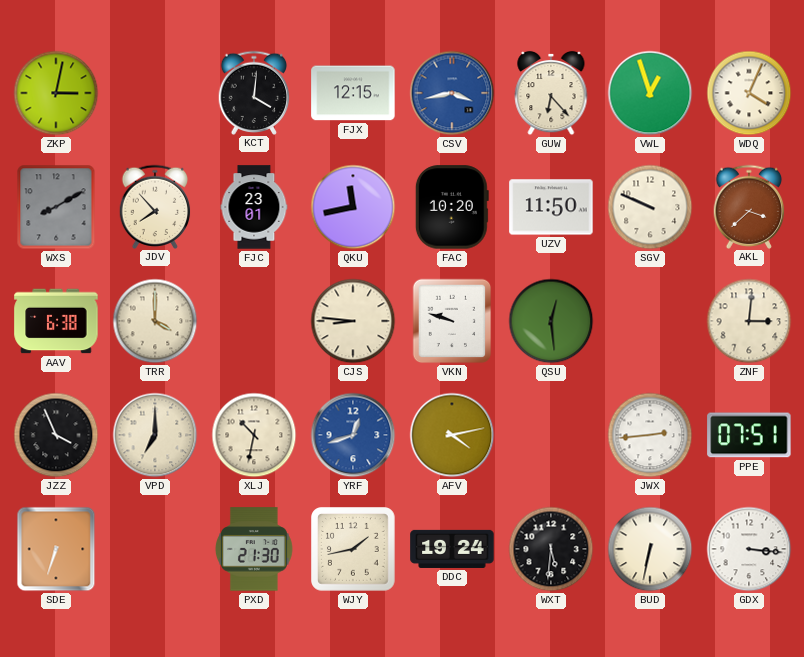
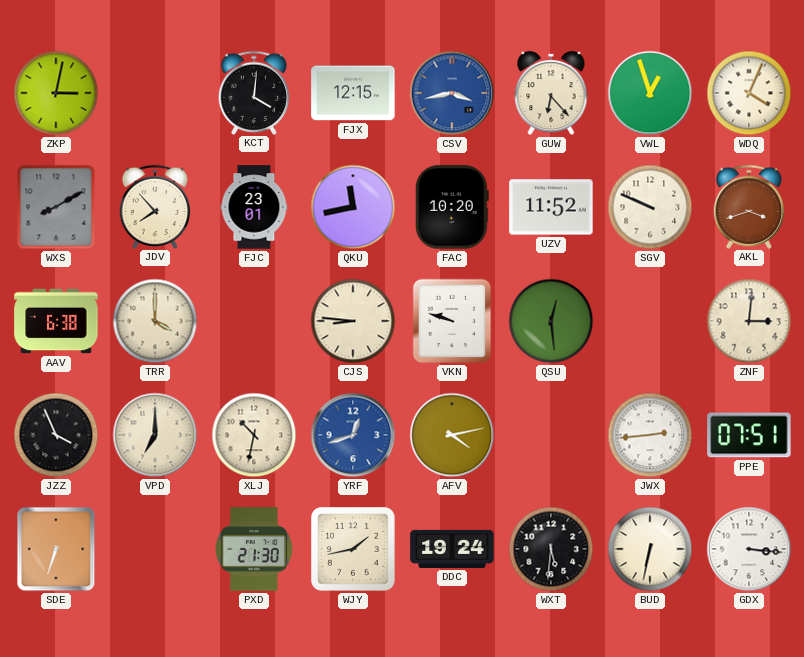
UZV: 11:50 -> 11:52
AKL: 3:38 -> 3:42
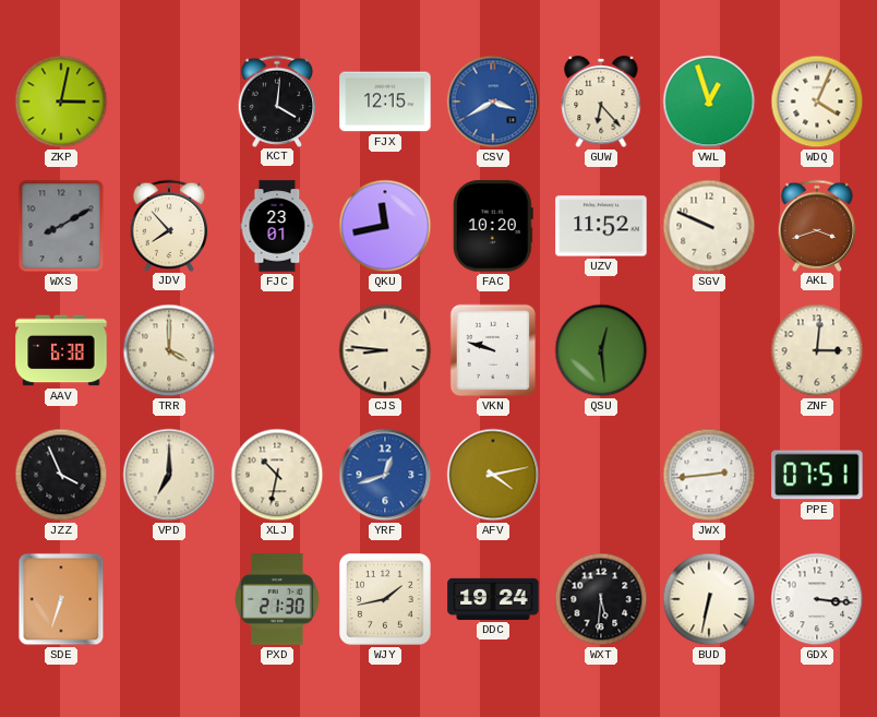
CSV: 3:43 -> 3:40
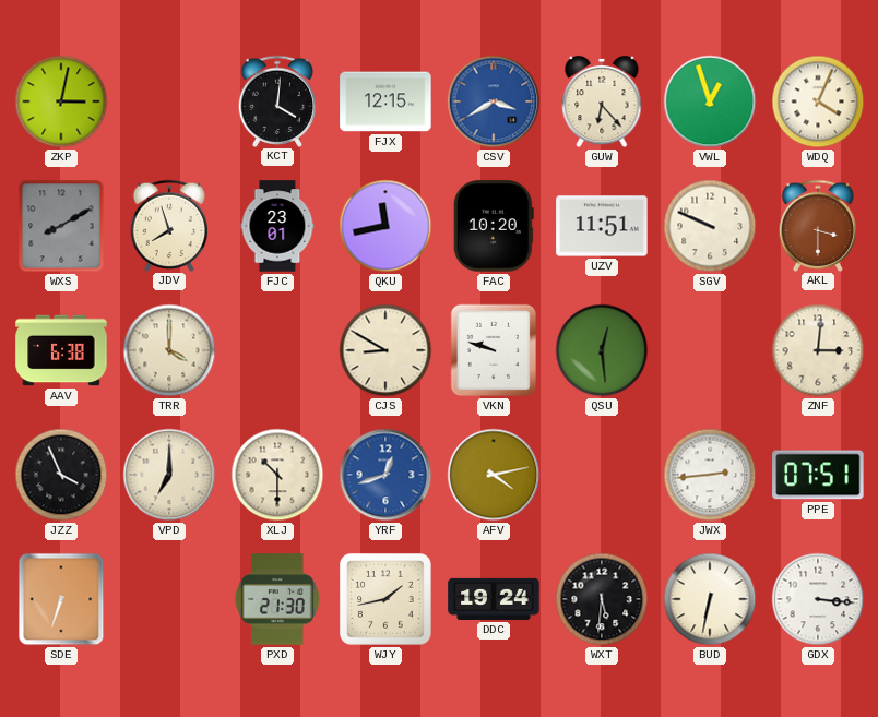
JDV: 7:53 -> 7:57
UZV: 11:52 -> 11:51
AKL: 3:42 -> 3:30
CJS: 8:46 -> 8:50
XLJ: 10:32 -> 10:30
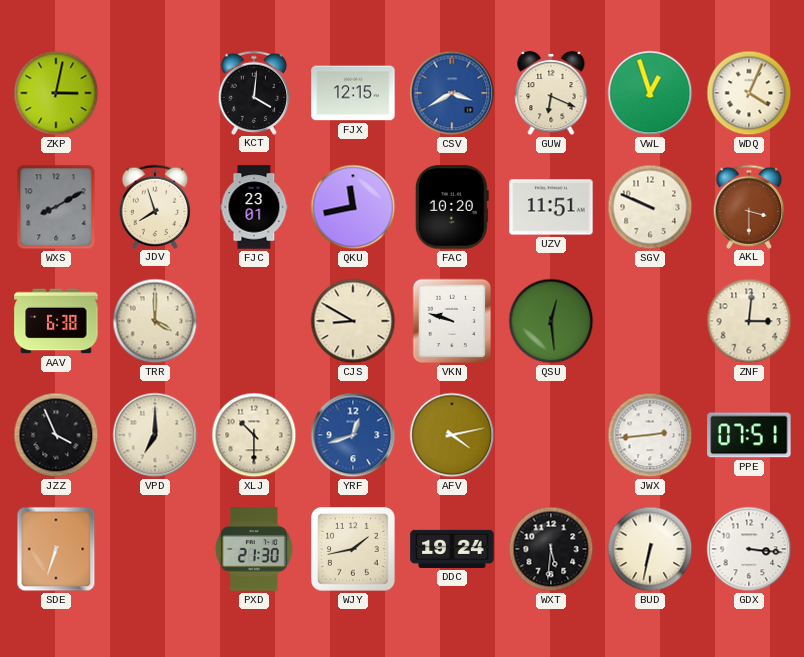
GUW: 6:23 -> 6:19
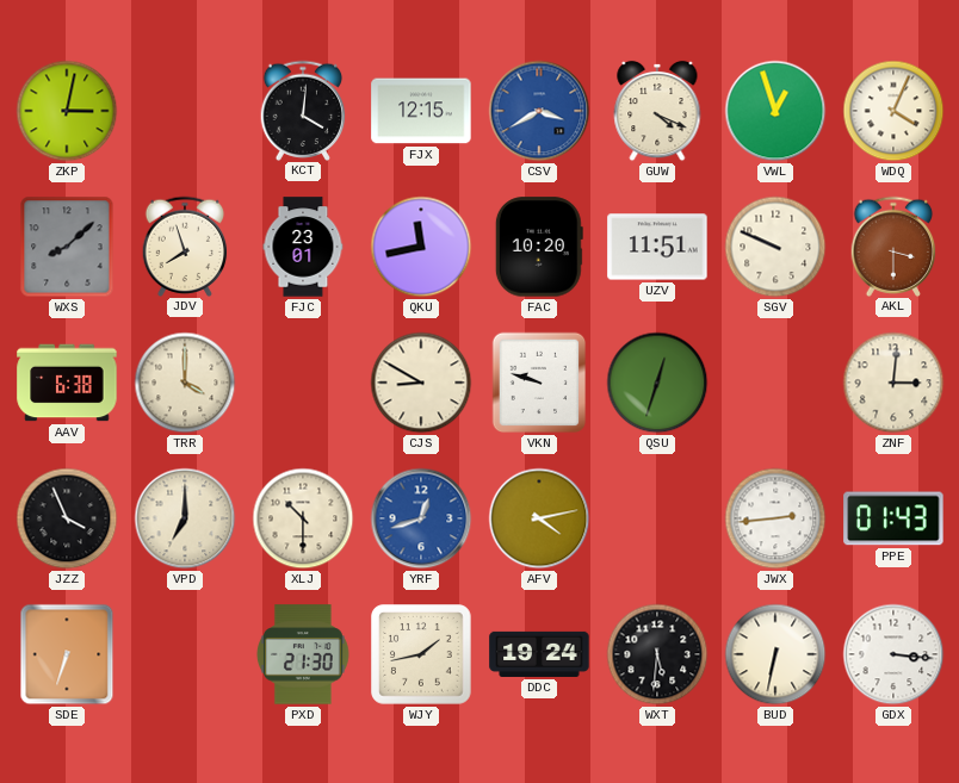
GUW: 6:19 -> 4:19
WXS: 8:10 -> 8:08
QSU: 12:29 -> 12:33
PPE: 07:51 -> 01:43
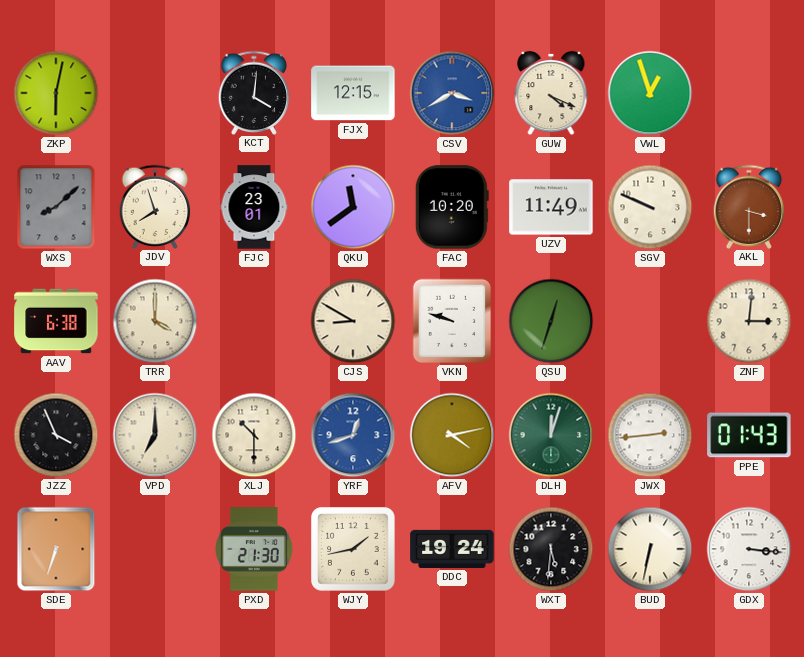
ZKP: 3:02 -> 6:02
WDQ: 4:04 -> none
QKU: 11:43 -> 11:39
UZV: 11:51 -> 11:49
DLH: none -> 12:03
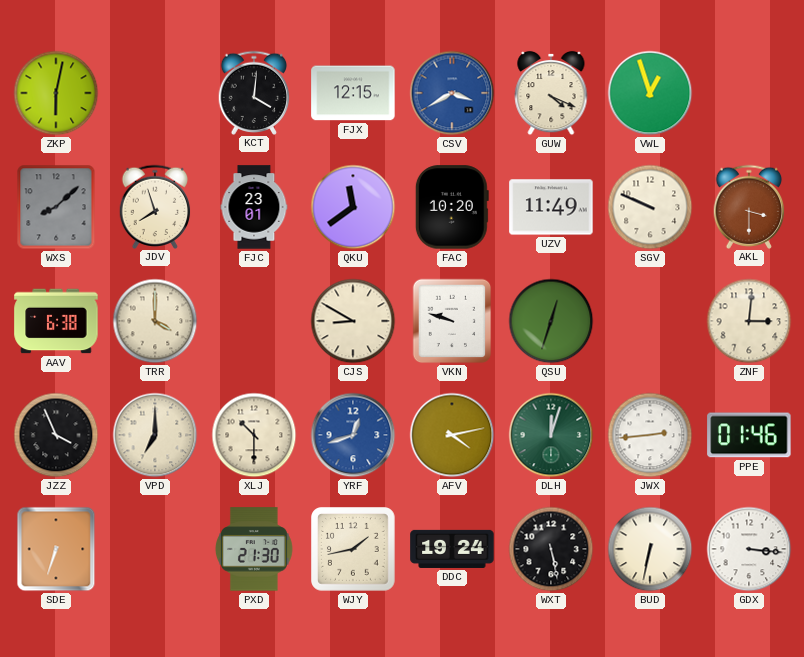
PPE: 01:43 -> 01:46
WXT: 5:31 -> 5:28
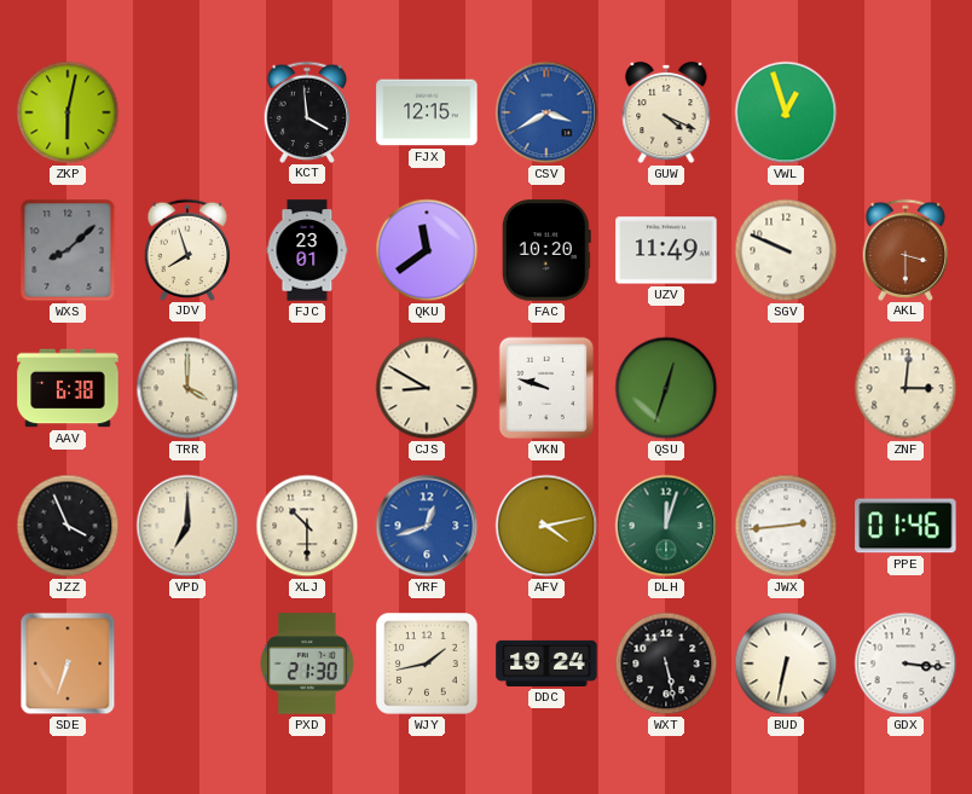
KCT: 4:01 -> 3:59
